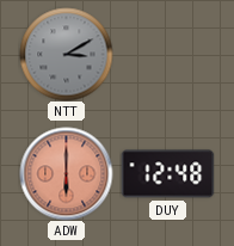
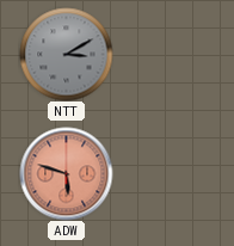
ADW: 6:00 -> 5:48
DUY: 12:48 -> none
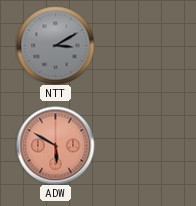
ADW: 5:48 -> 5:50
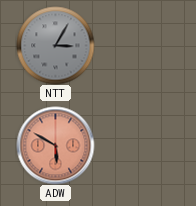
NTT: 3:10 -> 3:05
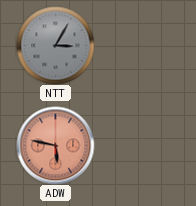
ADW: 5:50 -> 5:47
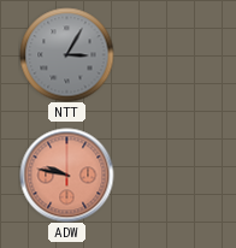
ADW: 5:47 -> 9:47
